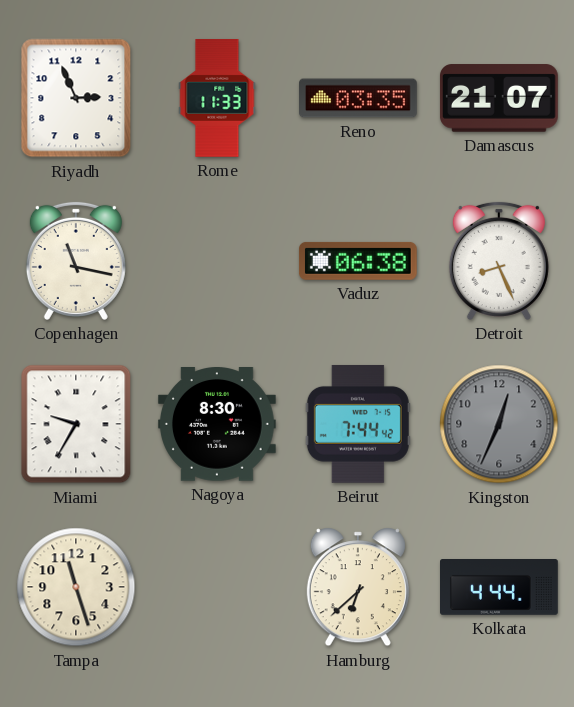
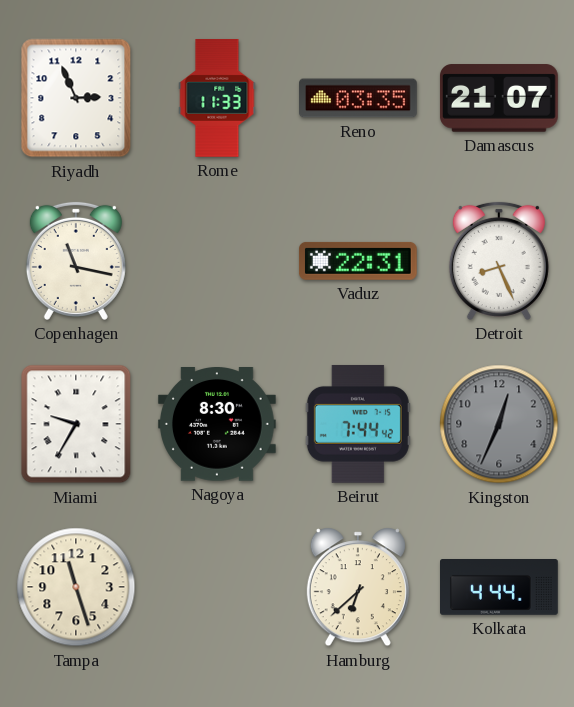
Vaduz: 06:38 -> 22:31
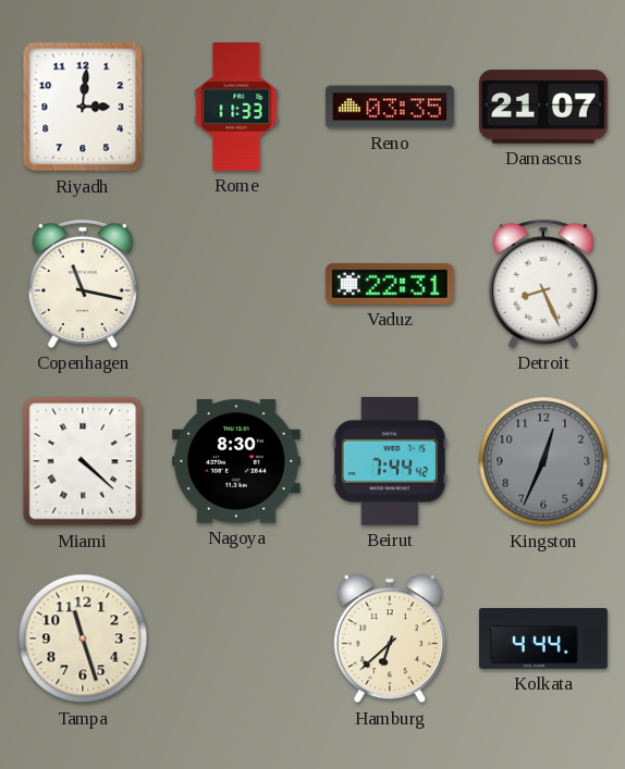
Riyadh: 2:56 -> 3:01
Miami: 9:35 -> 4:22
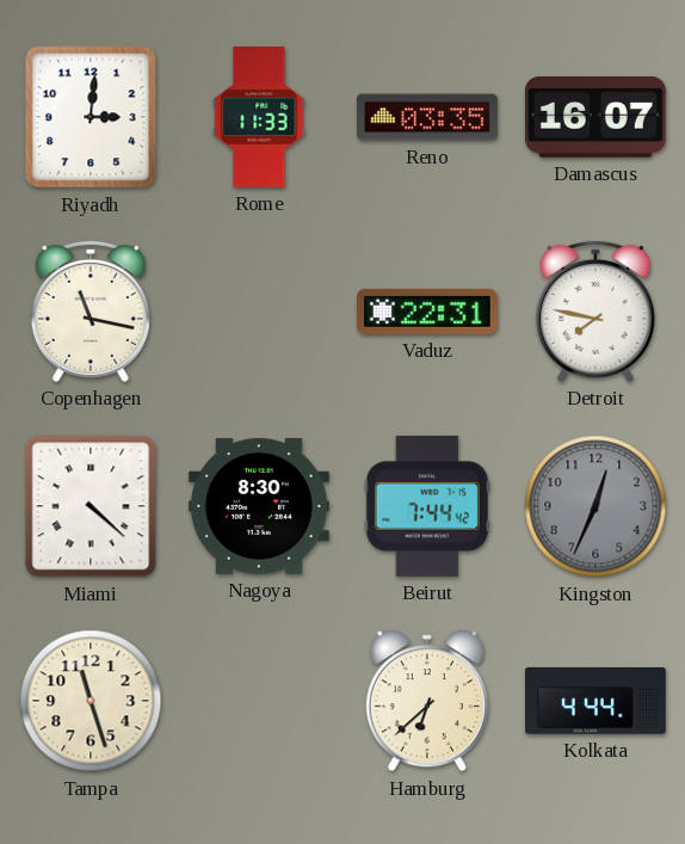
Damascus: 21:07 -> 16:07
Detroit: 8:26 -> 7:47
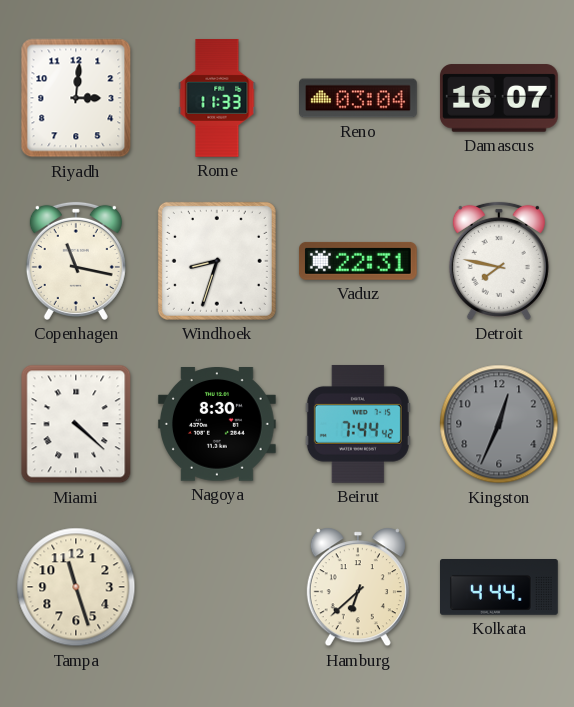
Reno: 03:35 -> 03:04
Windhoek: none -> 8:33
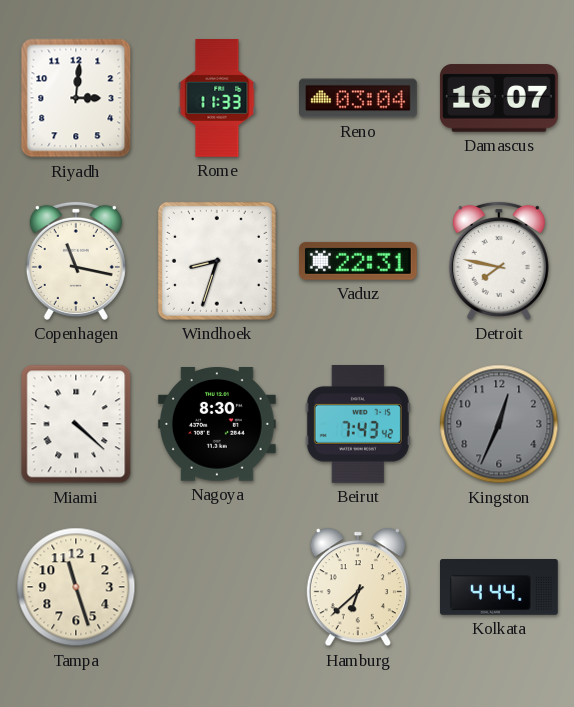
Beirut: 7:44 -> 7:43
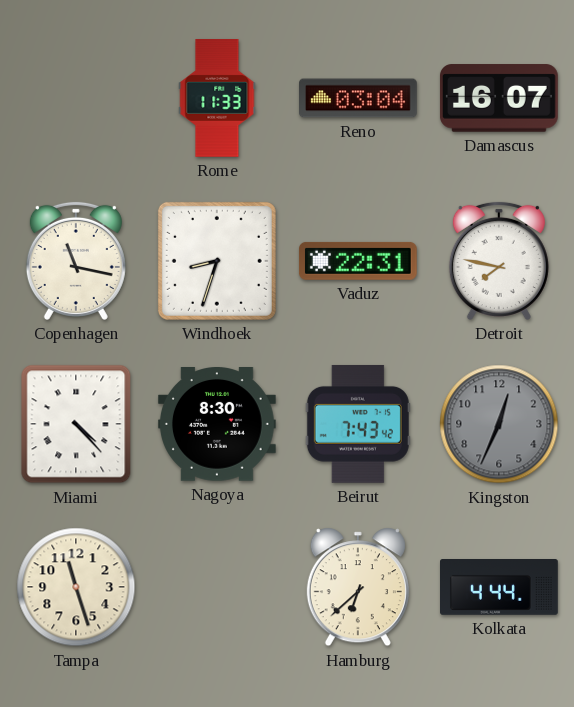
Riyadh: 3:01 -> none
Miami: 4:22 -> 4:23
